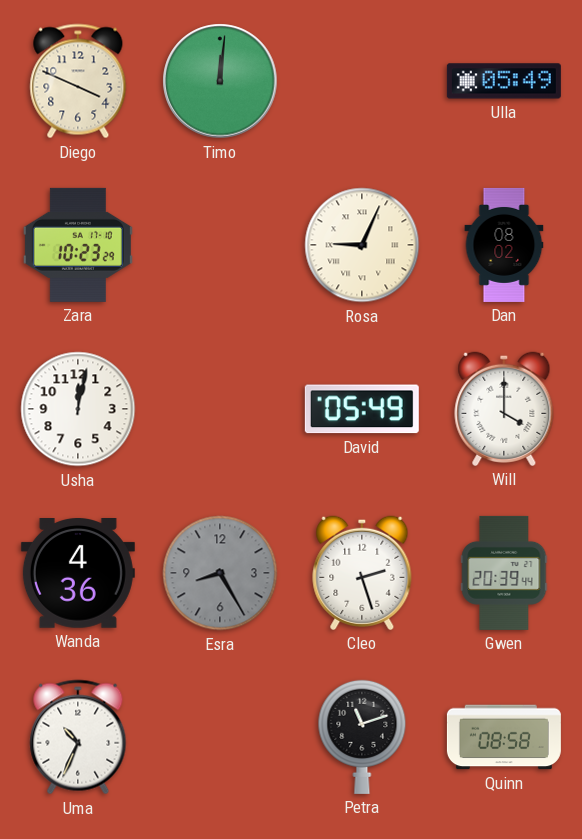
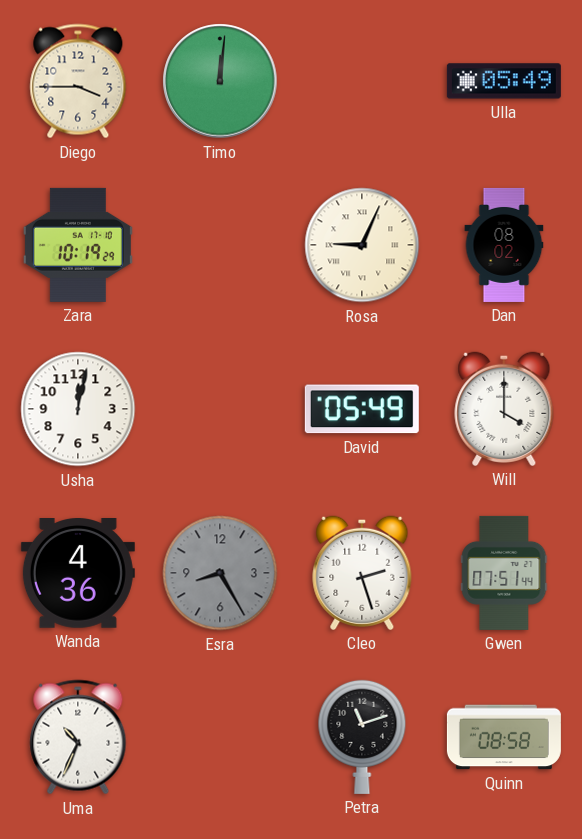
Diego: 3:49 -> 3:45
Zara: 10:23 -> 10:19
Gwen: 20:39 -> 07:51
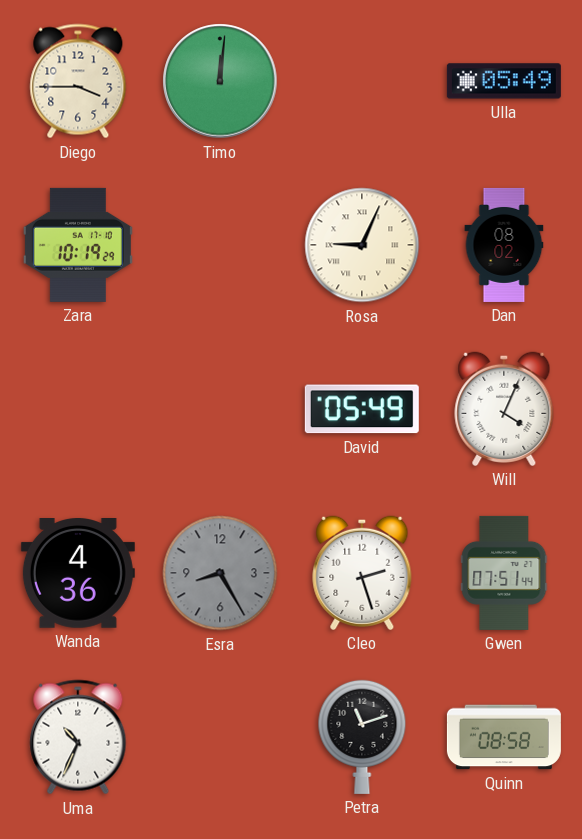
Usha: 12:02 -> none
Will: 4:00 -> 4:04
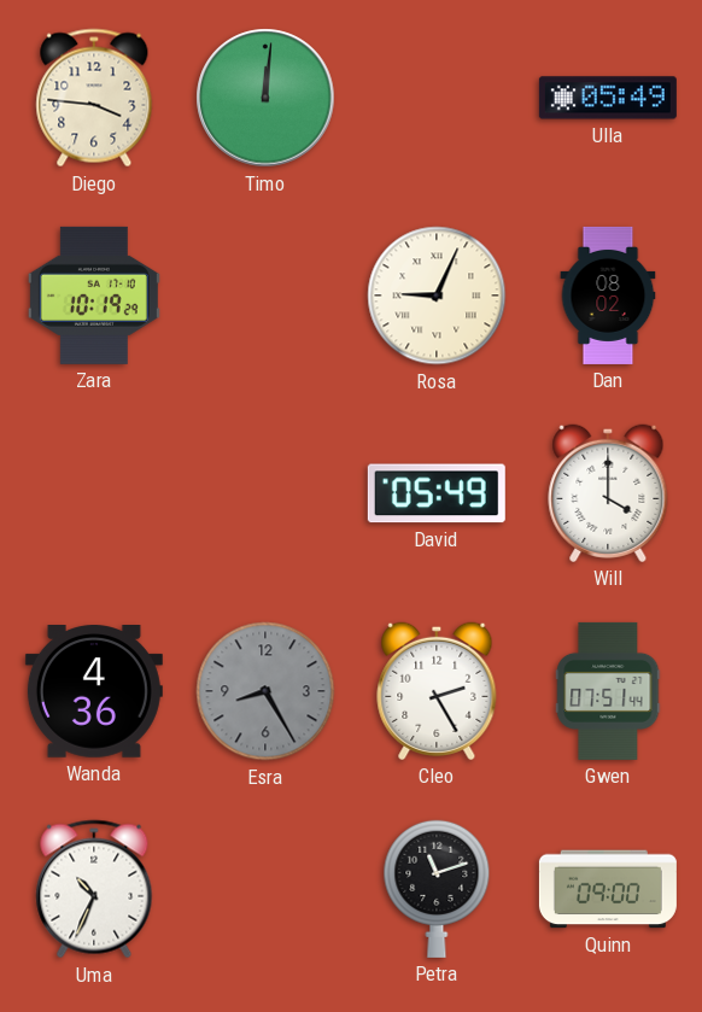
Diego: 3:45 -> 3:46
Will: 4:04 -> 4:00
Cleo: 2:27 -> 2:25
Quinn: 08:58 -> 09:00
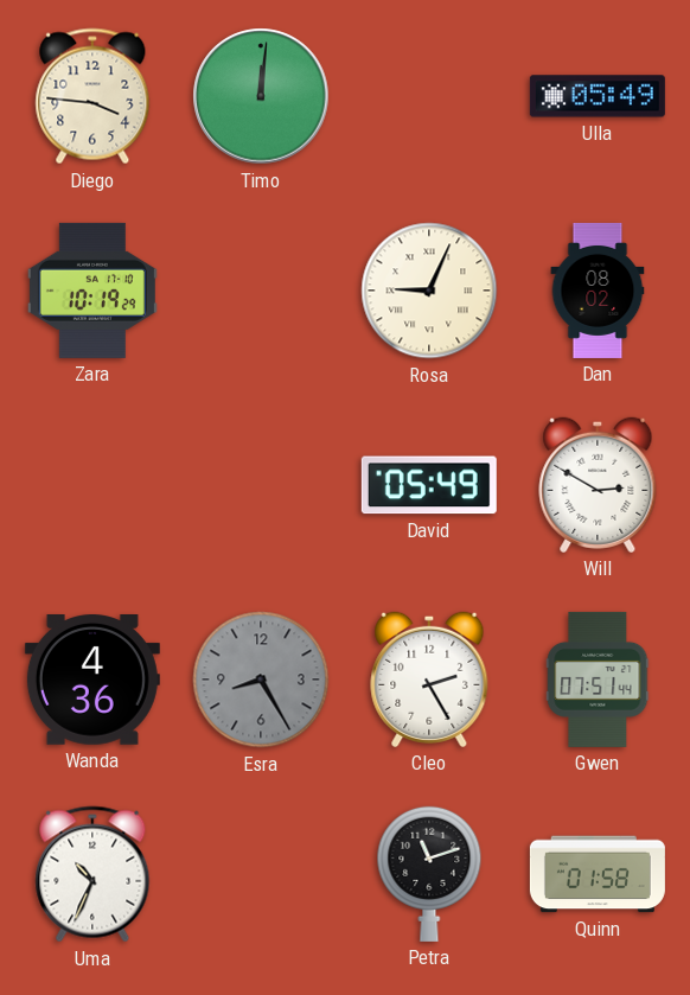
Will: 4:00 -> 2:50
Quinn: 09:00 -> 01:58
